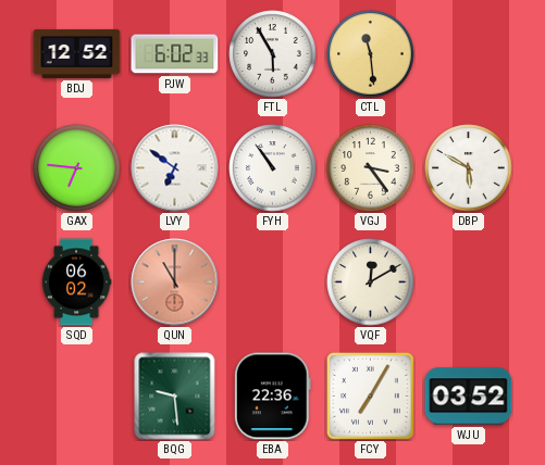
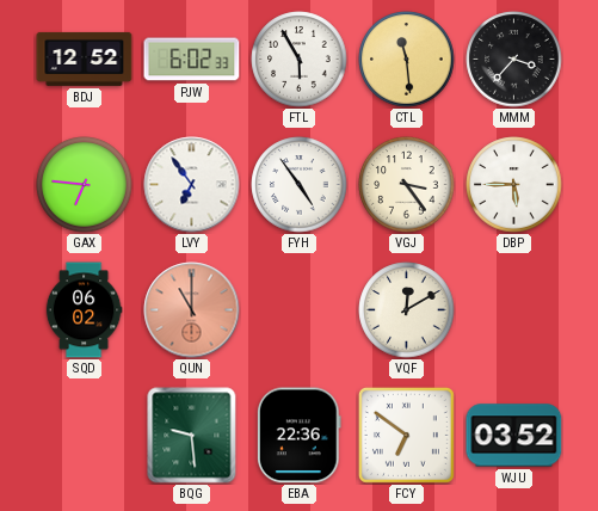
MMM: none -> 3:37
LVY: 6:51 -> 6:54
FYH: 10:54 -> 4:54
DBP: 5:50 -> 5:45
FCY: 7:05 -> 6:51
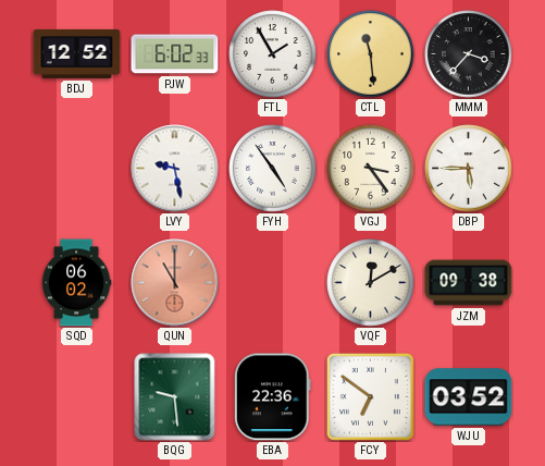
FTL: 5:55 -> 1:55
GAX: 6:46 -> none
LVY: 6:54 -> 9:28
JZM: none -> 09:38
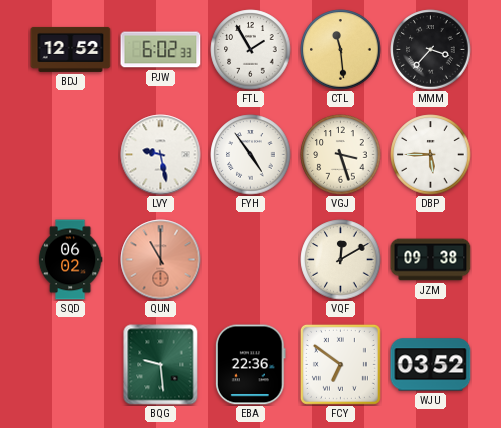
VGJ: 3:24 -> 3:27
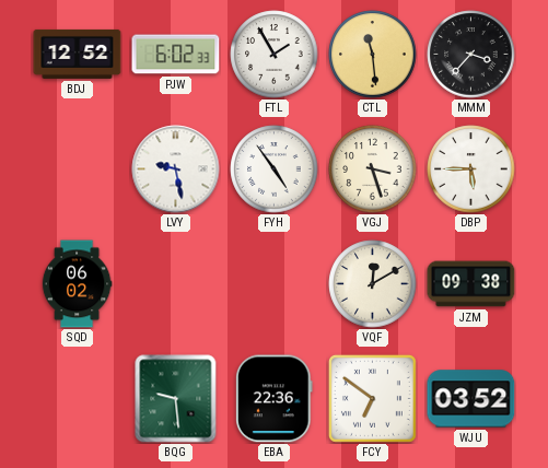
QUN: 11:00 -> none
